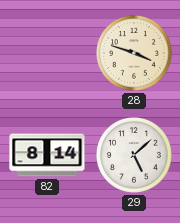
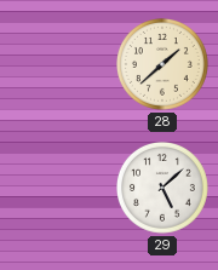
28: 3:48 -> 1:38
82: 8:14 -> none
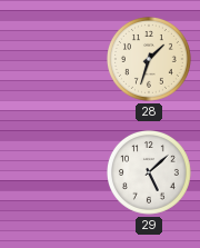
28: 1:38 -> 1:33
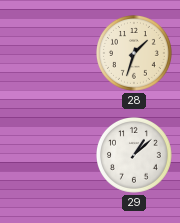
29: 5:08 -> 1:08
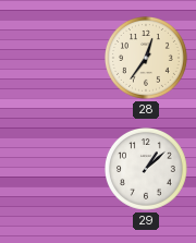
28: 1:33 -> 12:36
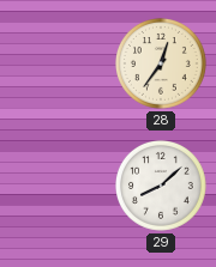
29: 1:08 -> 8:08
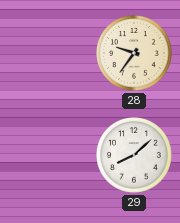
28: 12:36 -> 9:36
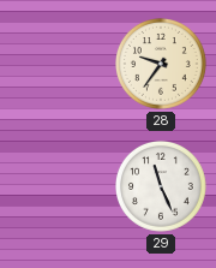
29: 8:08 -> 11:26
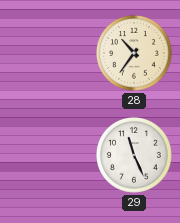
28: 9:36 -> 10:36
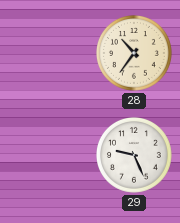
29: 11:26 -> 9:26
